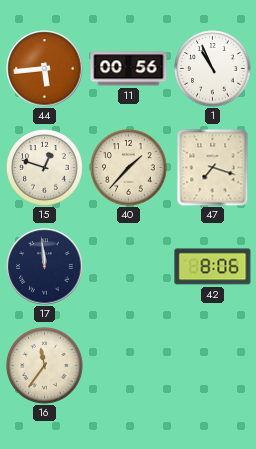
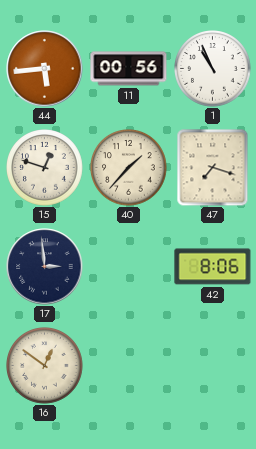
17: 11:59 -> 2:59
16: 11:36 -> 12:51
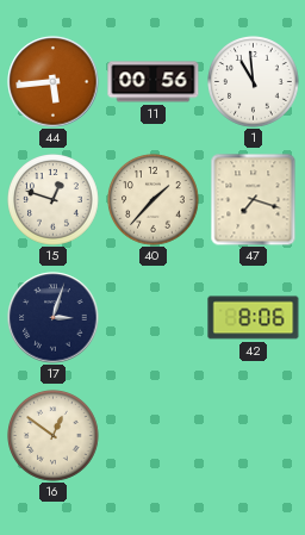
1: 10:56 -> 10:59
17: 2:59 -> 3:03
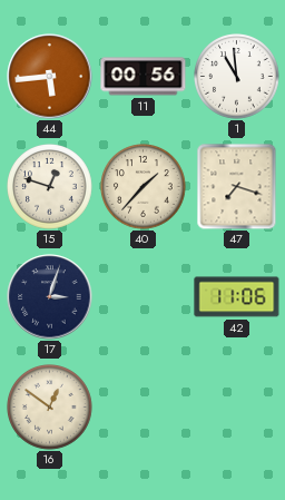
42: 8:06 -> 11:06
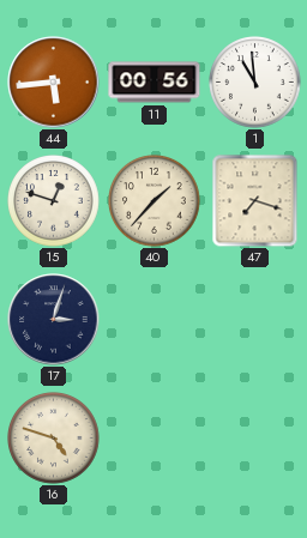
42: 11:06 -> none
16: 12:51 -> 4:48
